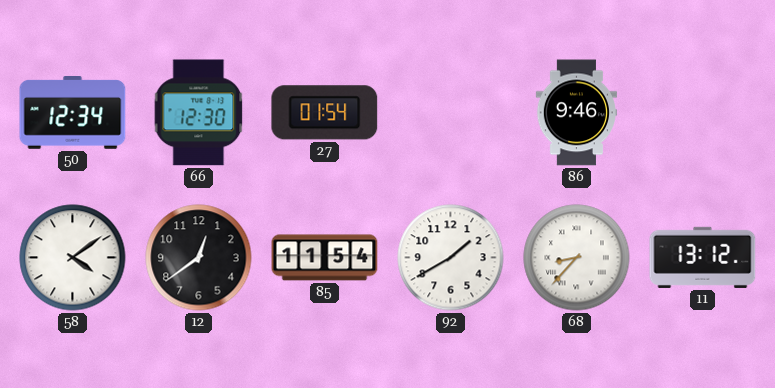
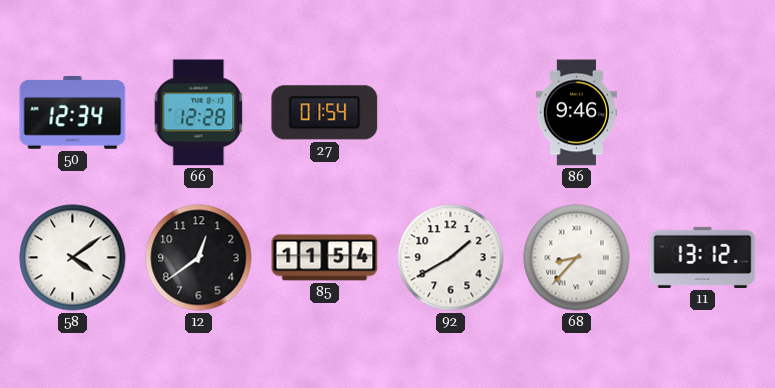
66: 12:30 -> 12:28
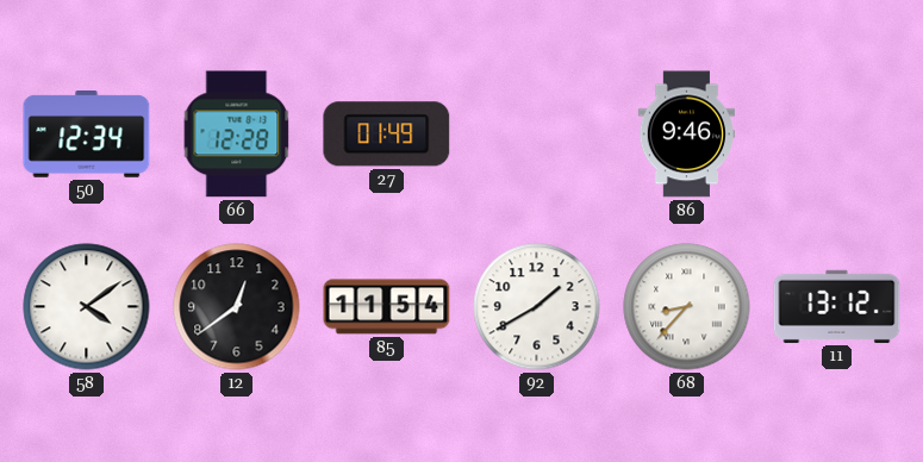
27: 01:54 -> 01:49
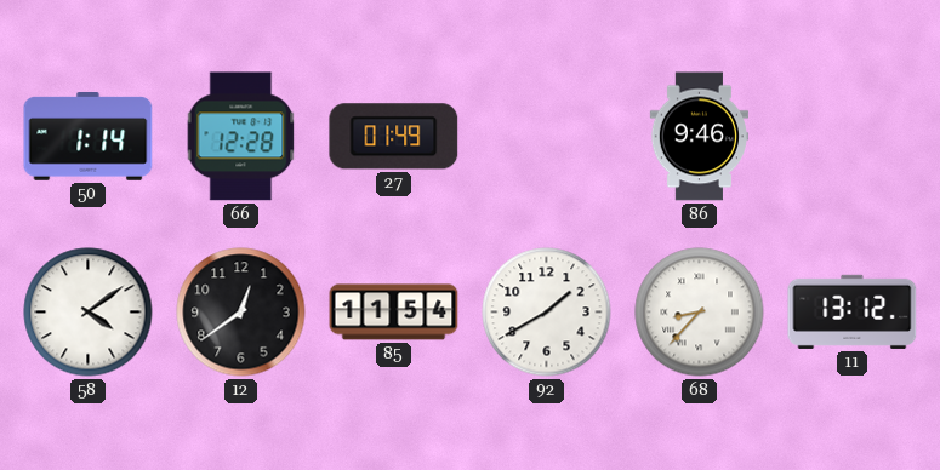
50: 12:34 -> 1:14
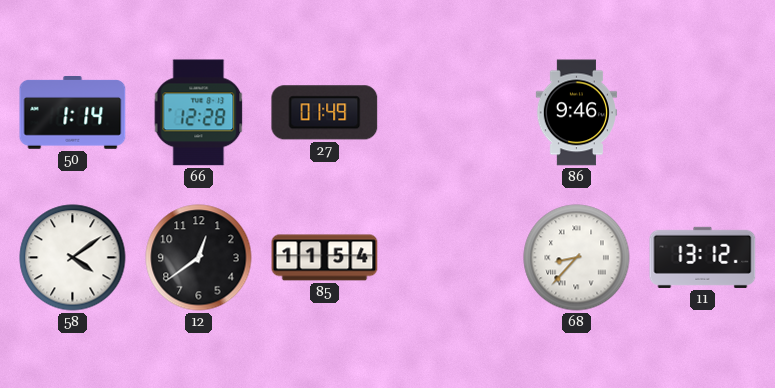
92: 1:40 -> none
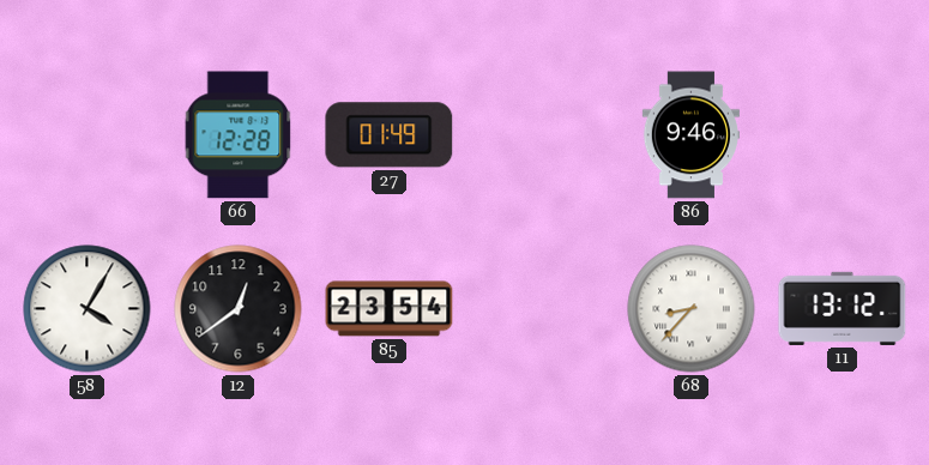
50: 1:14 -> none
58: 4:09 -> 4:05
85: 11:54 -> 23:54
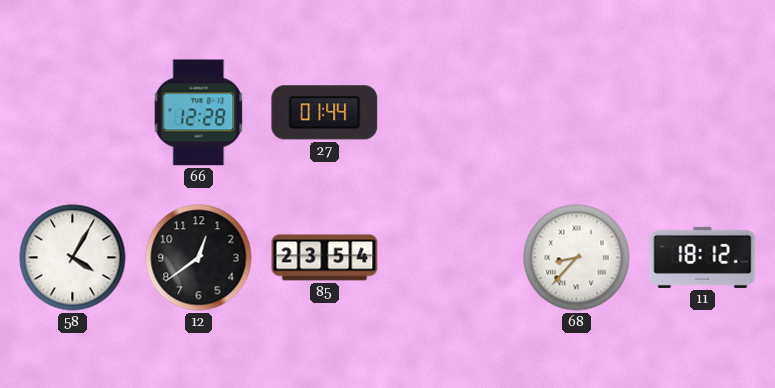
27: 01:49 -> 01:44
86: 9:46 -> none
11: 13:12 -> 18:12
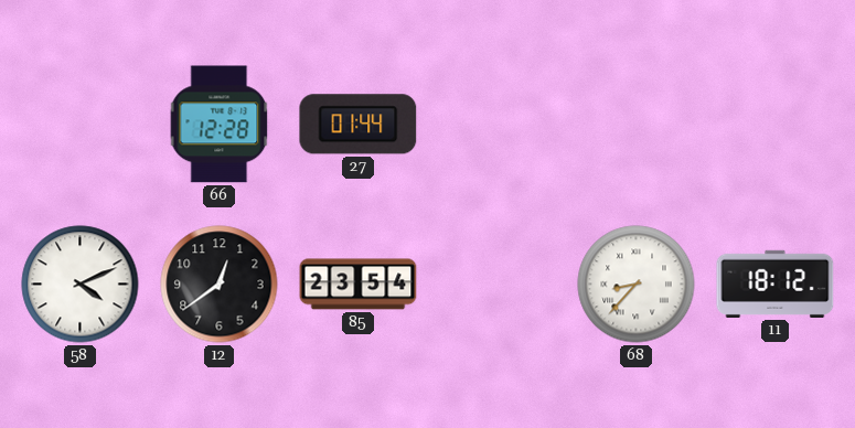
58: 4:05 -> 4:11
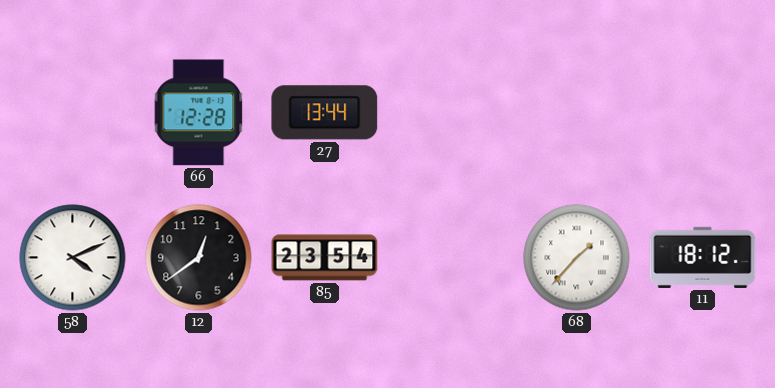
27: 01:44 -> 13:44
68: 8:37 -> 1:37
